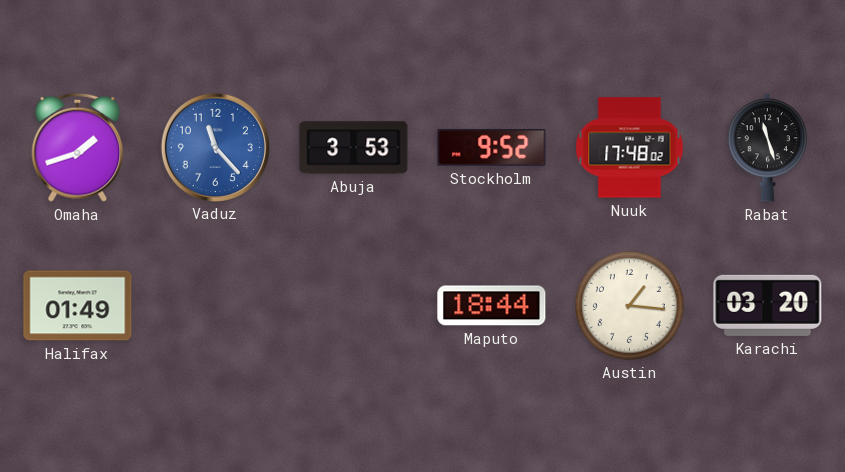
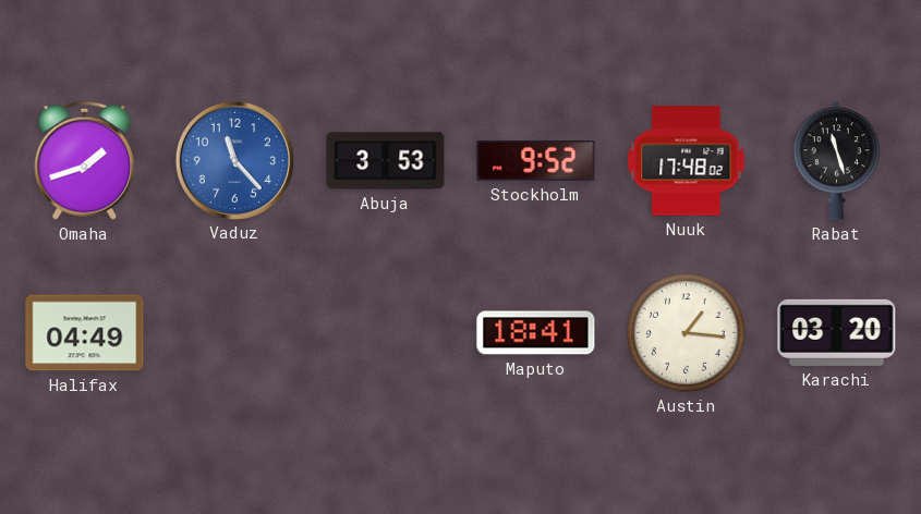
Halifax: 01:49 -> 04:49
Maputo: 18:44 -> 18:41
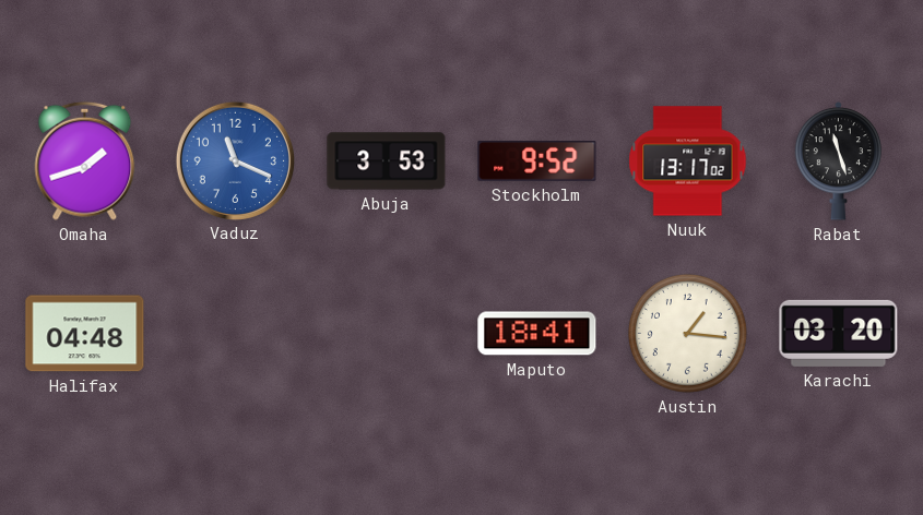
Vaduz: 11:23 -> 11:19
Nuuk: 17:48 -> 13:17
Halifax: 04:49 -> 04:48
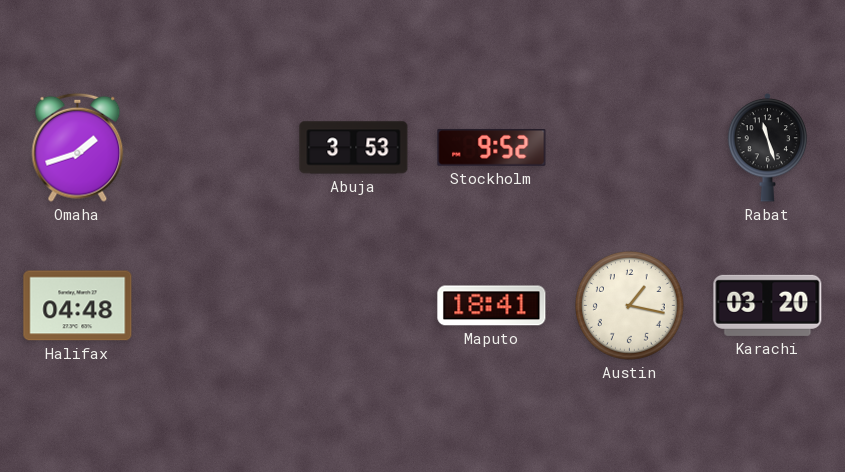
Vaduz: 11:19 -> none
Nuuk: 13:17 -> none
Austin: 1:16 -> 1:17
